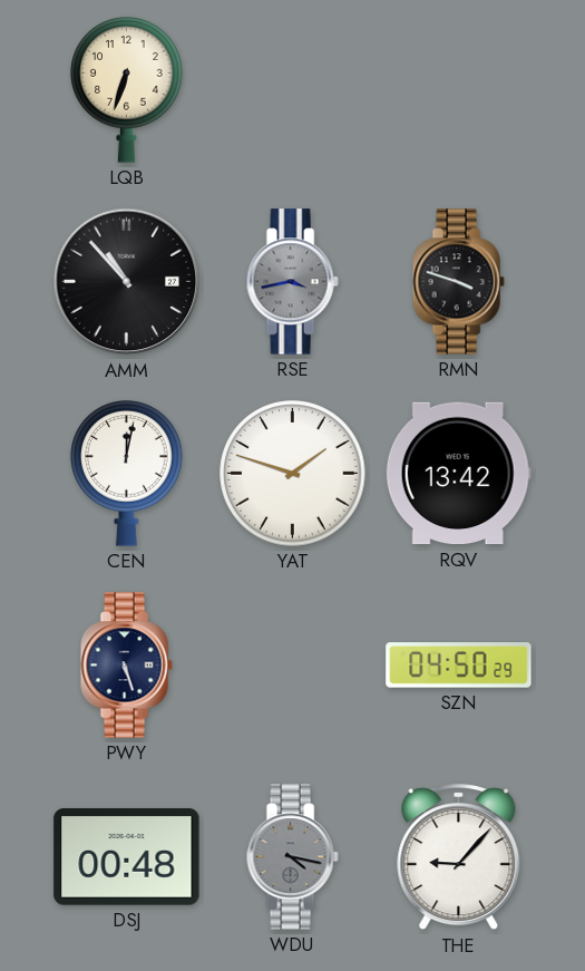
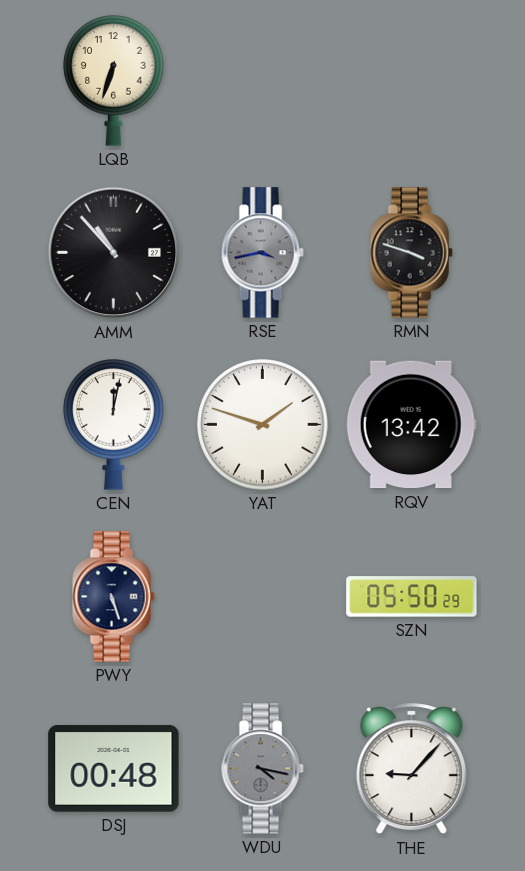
SZN: 04:50 -> 05:50
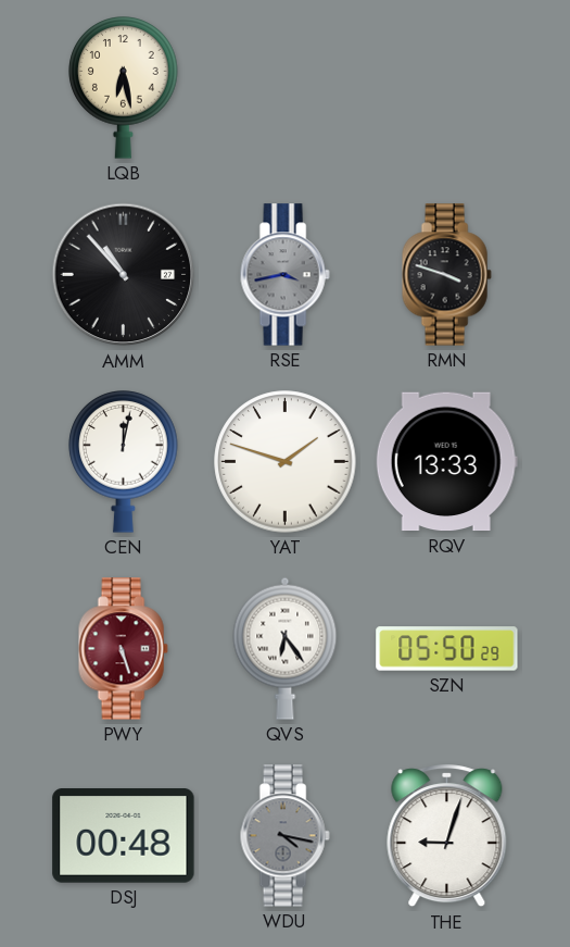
LQB: 6:33 -> 6:28
RQV: 13:42 -> 13:33
PWY dial: navy -> burgundy
QVS: none -> 6:24
THE: 9:07 -> 9:03
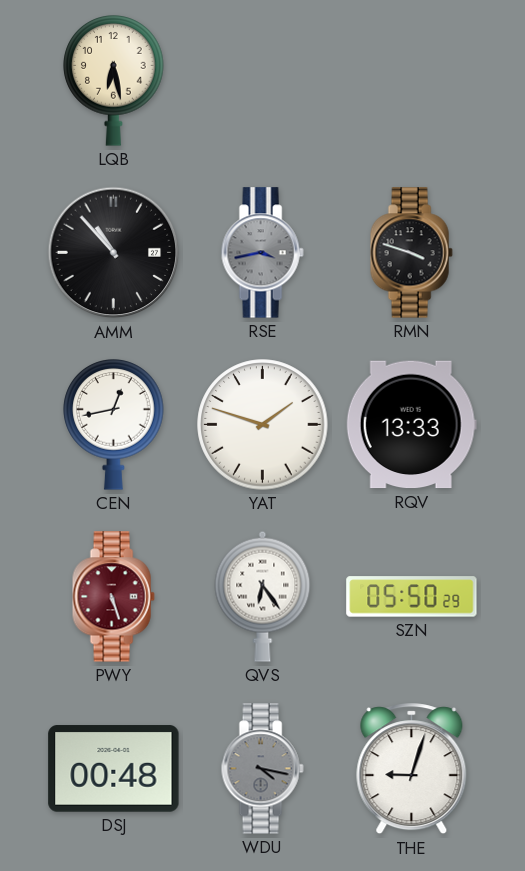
CEN: 12:02 -> 12:43
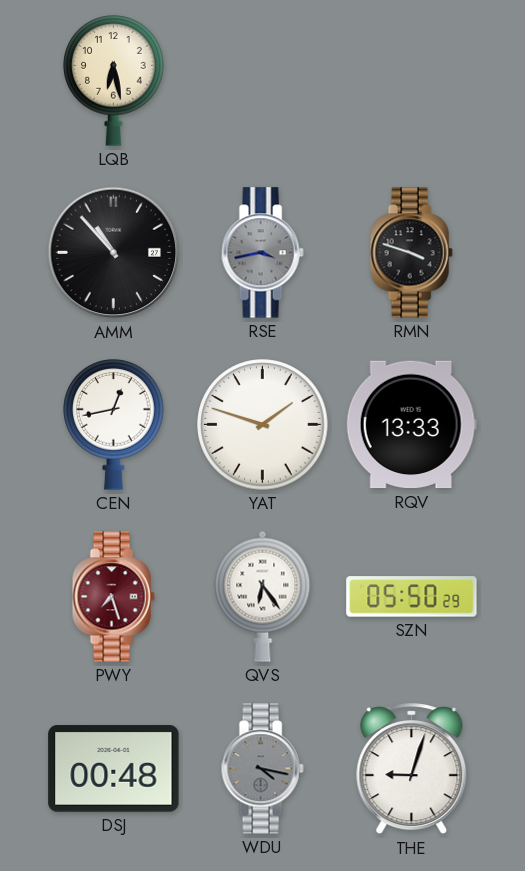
PWY: 5:27 -> 7:27
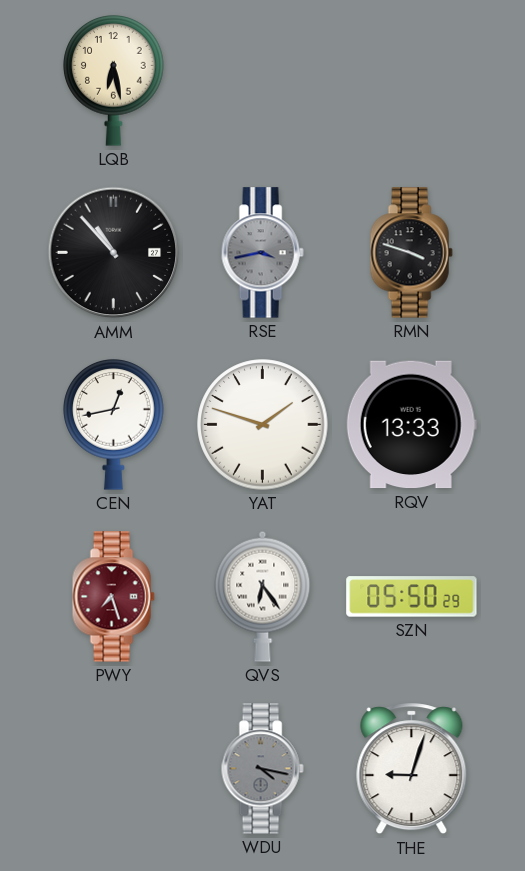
DSJ: 00:48 -> none
